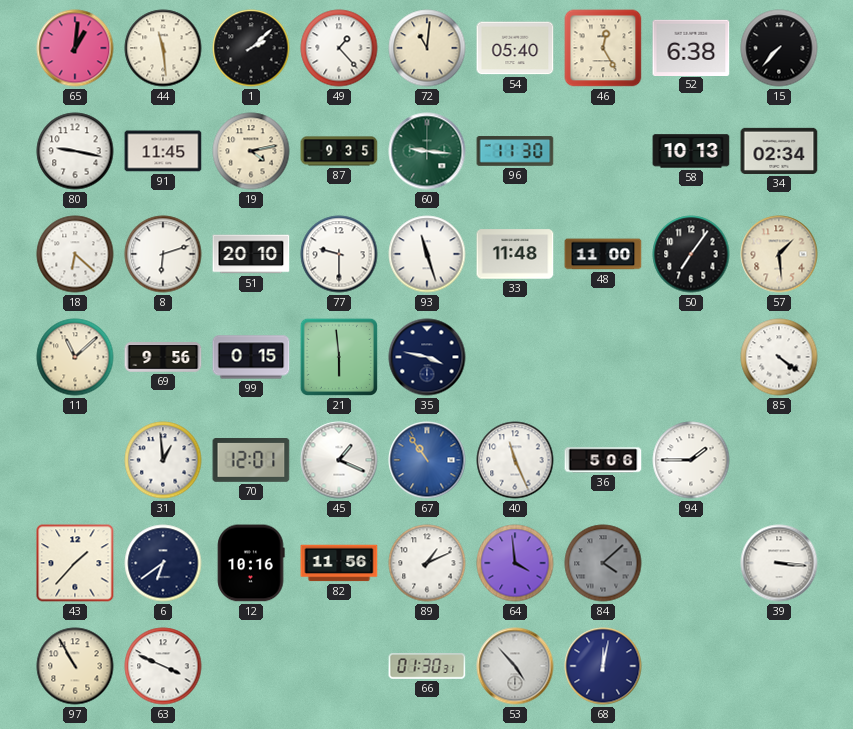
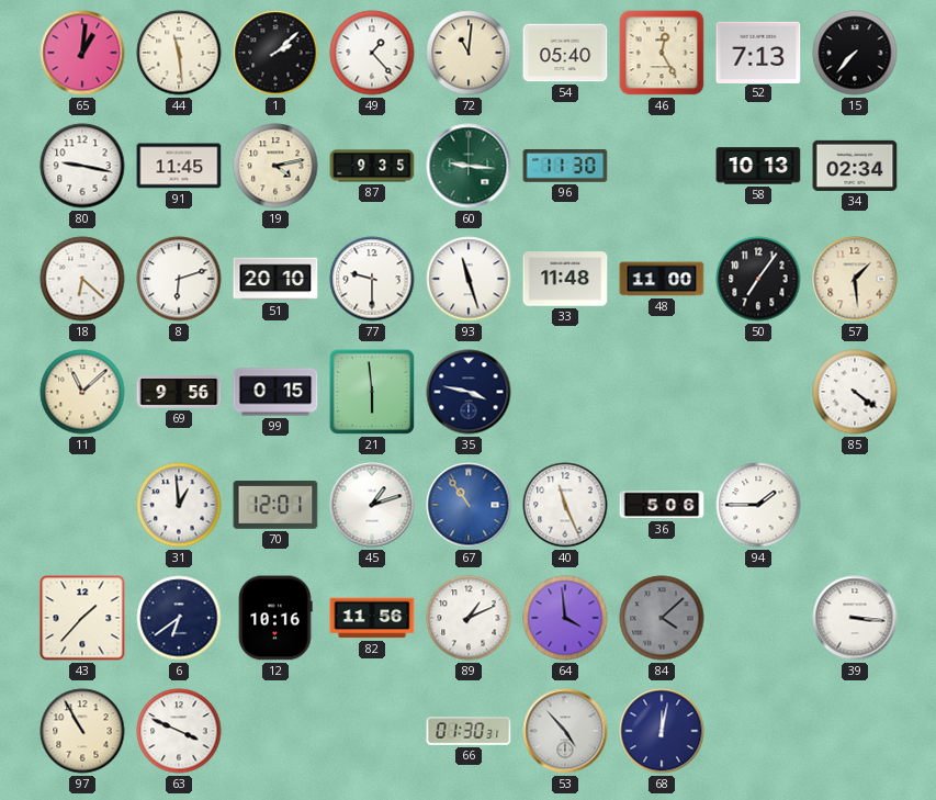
52: 6:38 -> 7:13
45: 1:19 -> 1:12
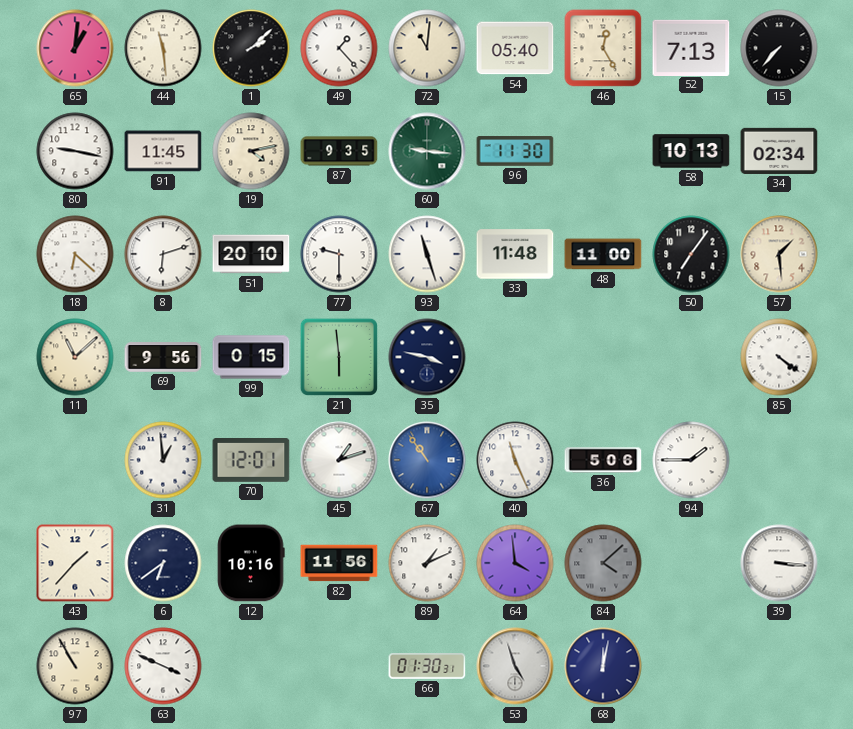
53: 4:53 -> 4:57
